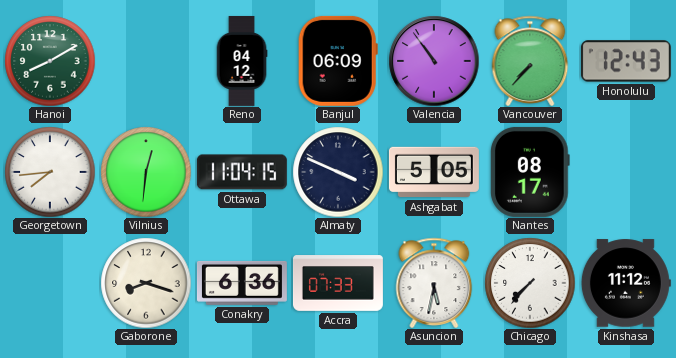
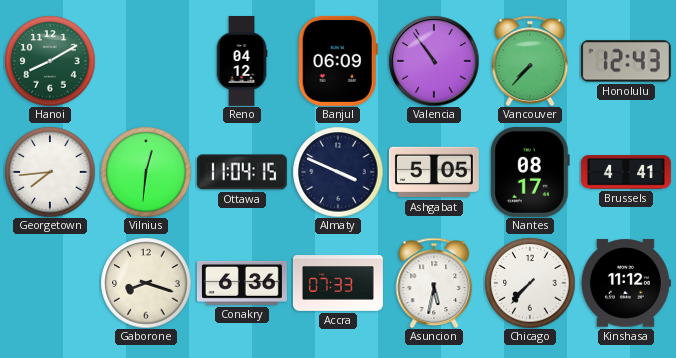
Brussels: none -> 4:41
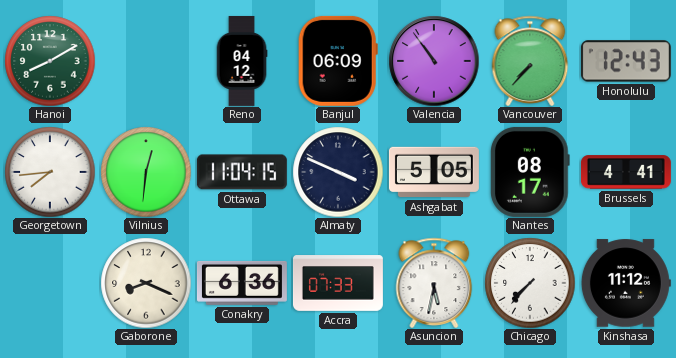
Gaborone: 8:18 -> 8:19
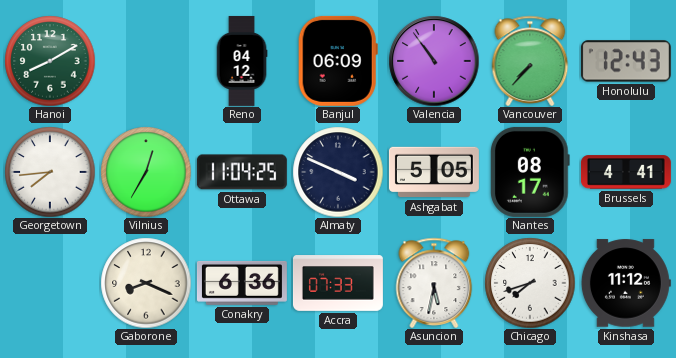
Vilnius: 12:31 -> 12:35
Ottawa: 11:04:15 -> 11:04:25
Chicago: 7:37 -> 7:42
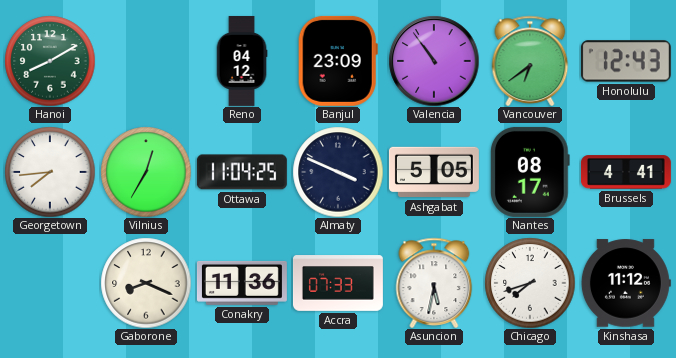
Banjul: 06:09 -> 23:09
Vancouver: 7:37 -> 6:39
Conakry: 6:36 -> 11:36
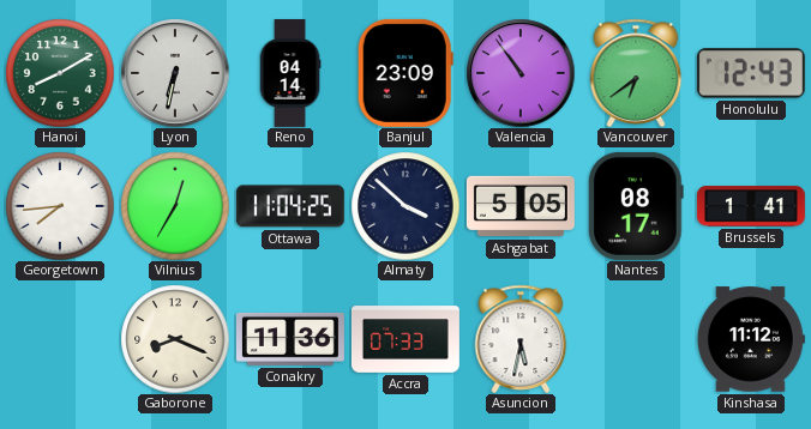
Lyon: none -> 6:32
Reno: 04:12 -> 04:14
Almaty: 3:49 -> 3:52
Brussels: 4:41 -> 1:41
Chicago: 7:42 -> none
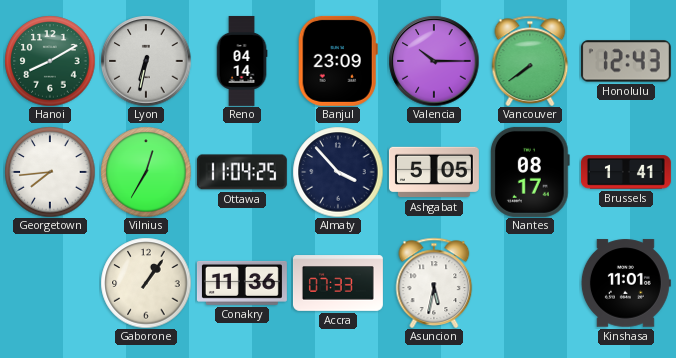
Valencia: 10:54 -> 10:15
Vancouver: 6:39 -> 7:39
Almaty: 3:52 -> 3:53
Gaborone: 8:19 -> 1:06
Kinshasa: 11:12 -> 11:01
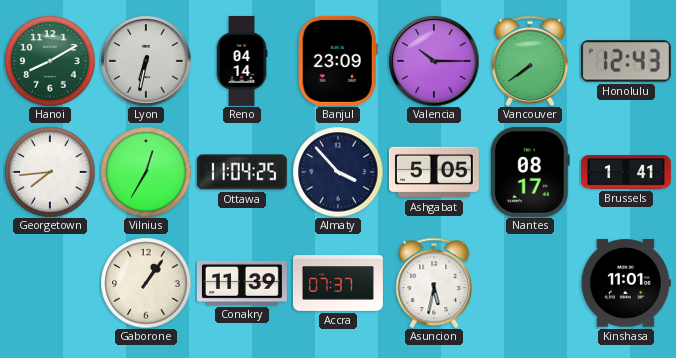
Conakry: 11:36 -> 11:39
Accra: 07:33 -> 07:37
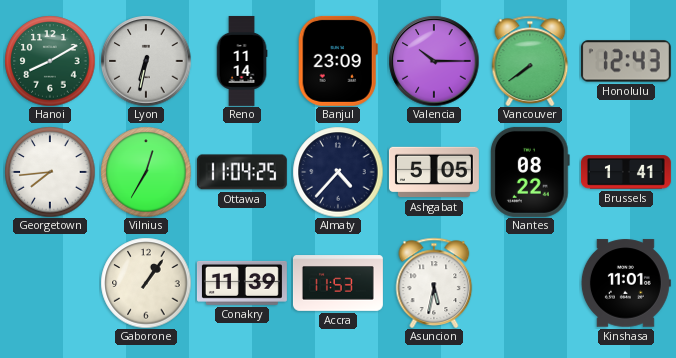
Reno: 04:14 -> 11:14
Almaty: 3:53 -> 4:37
Nantes: 08:17 -> 08:22
Accra: 07:37 -> 11:53
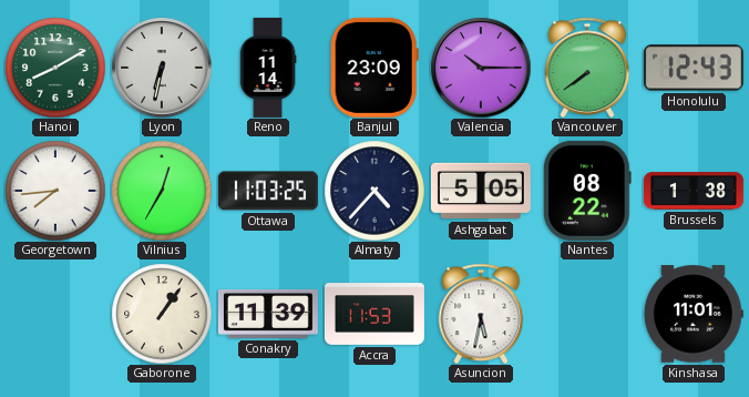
Ottawa: 11:04 -> 11:03
Brussels: 1:41 -> 1:38
